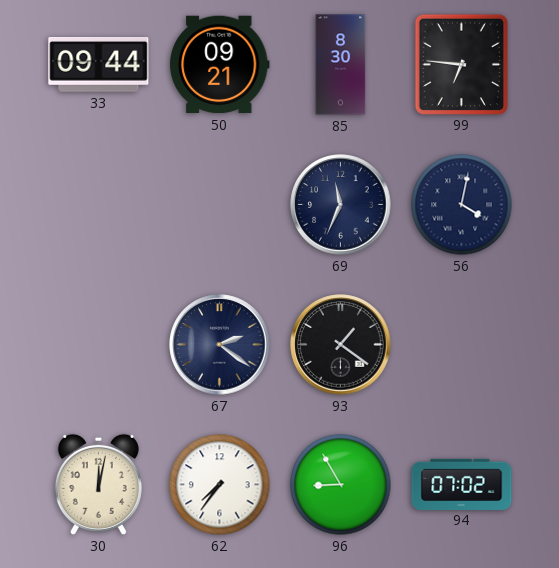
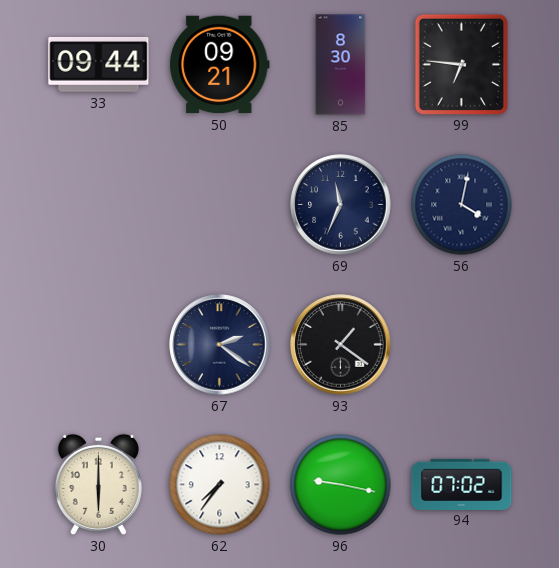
30: 12:02 -> 6:00
96: 8:55 -> 9:17
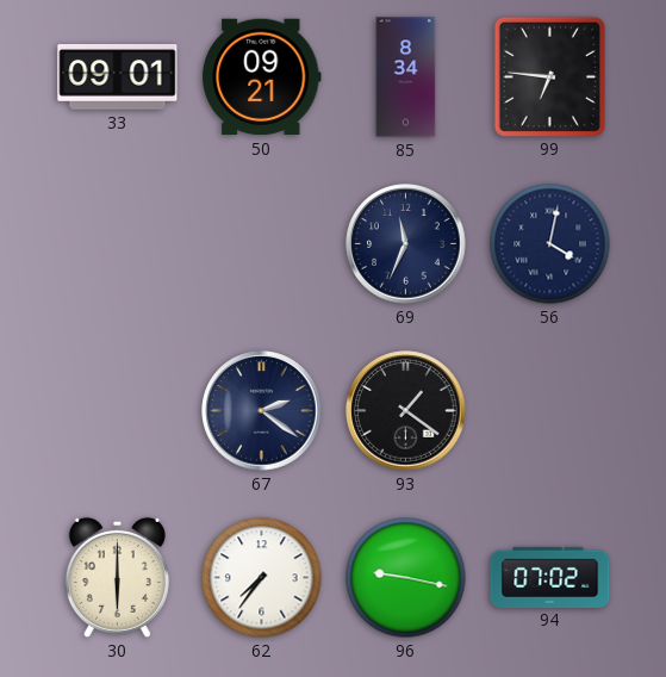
33: 09:44 -> 09:01
85: 8:30 -> 8:34
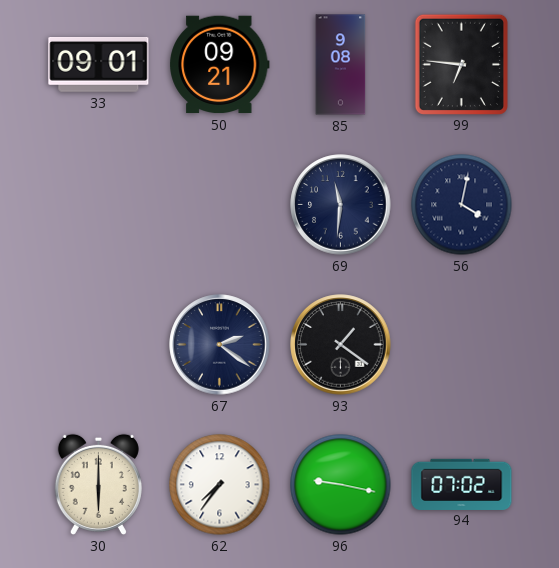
85: 8:34 -> 9:08
69: 11:34 -> 11:31
